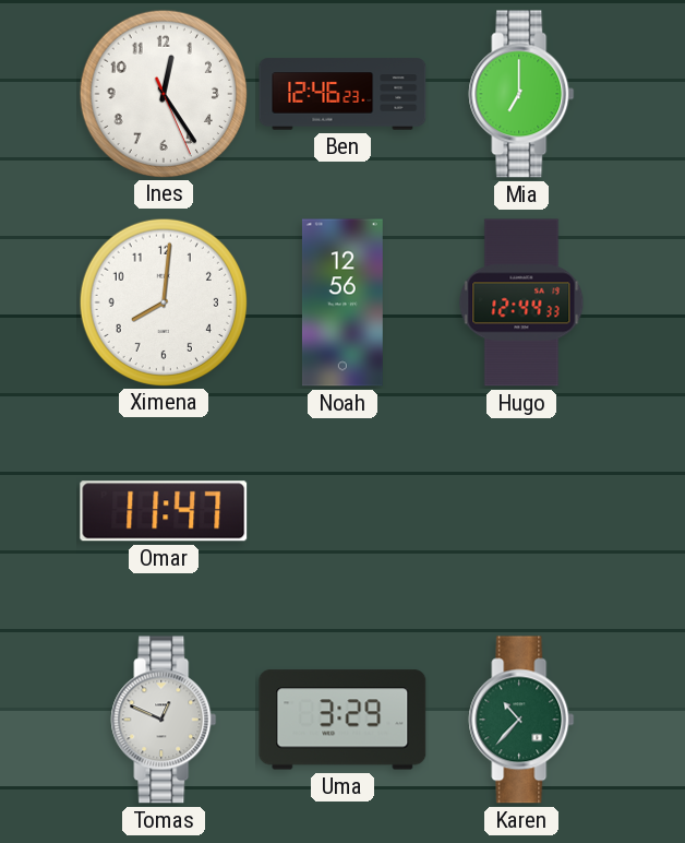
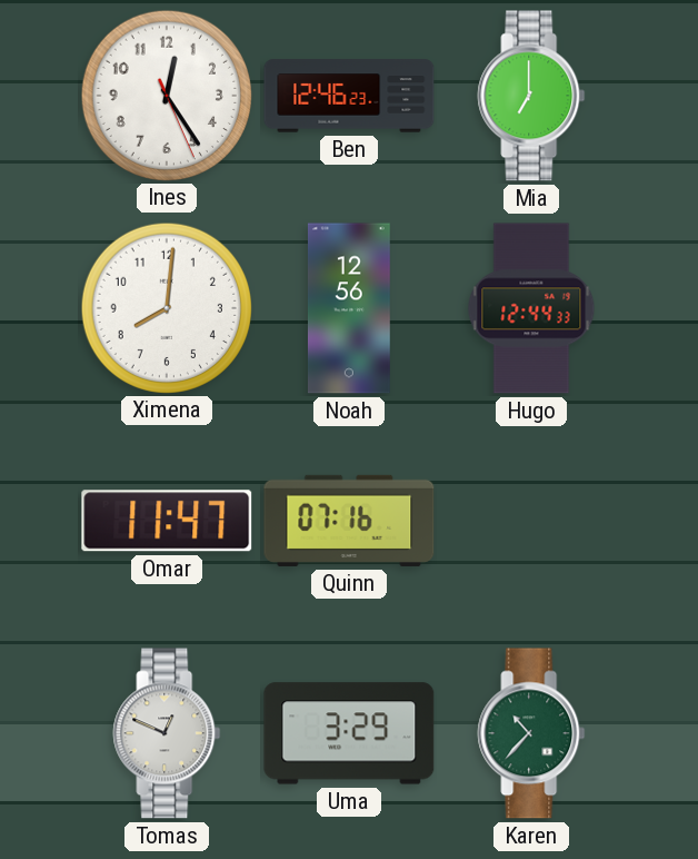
Quinn: none -> 07:16
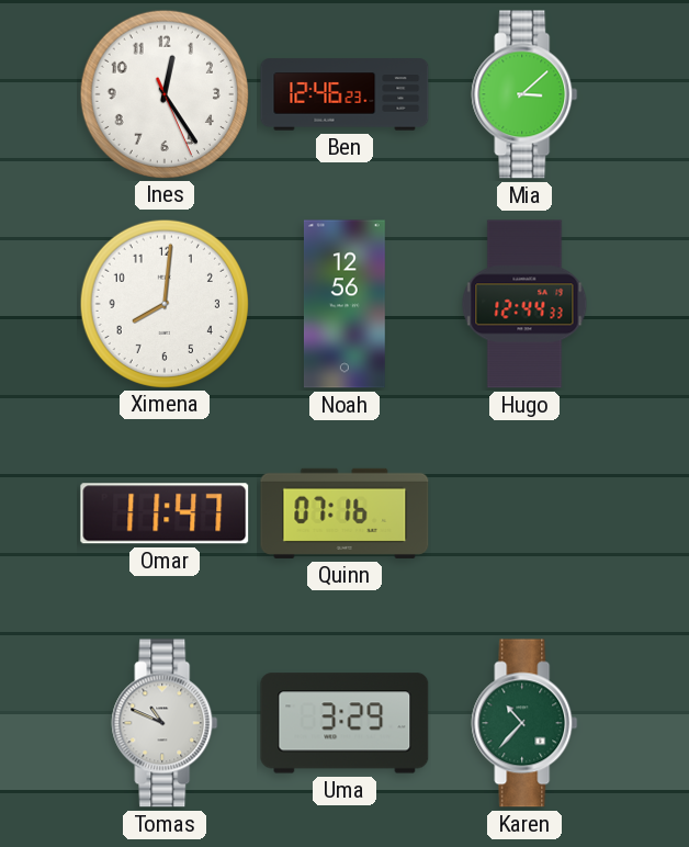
Mia: 7:00 -> 3:08
Tomas: 12:49 -> 10:49
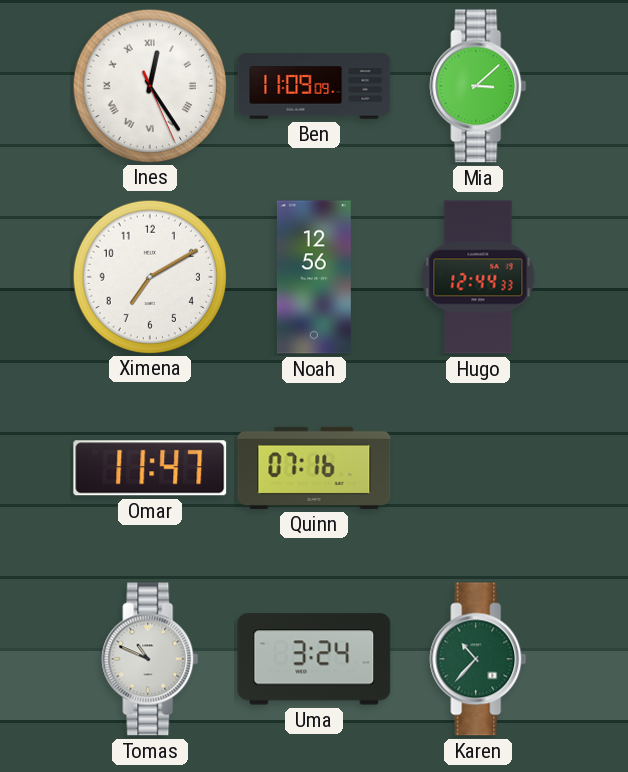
Ines numerals: Arabic -> Roman
Ben: 12:46 -> 11:09
Ximena: 8:01 -> 7:10
Uma: 3:29 -> 3:24
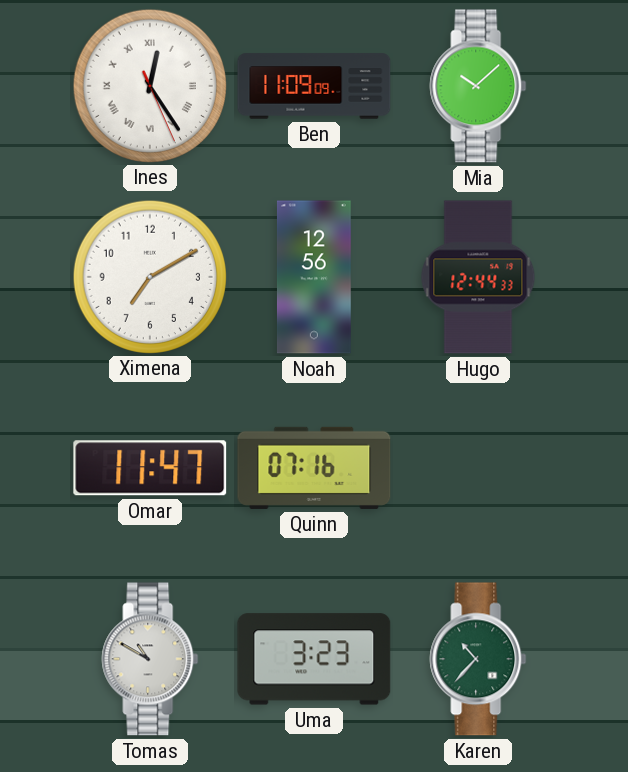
Mia: 3:08 -> 10:08
Tomas: 10:49 -> 10:50
Uma: 3:24 -> 3:23
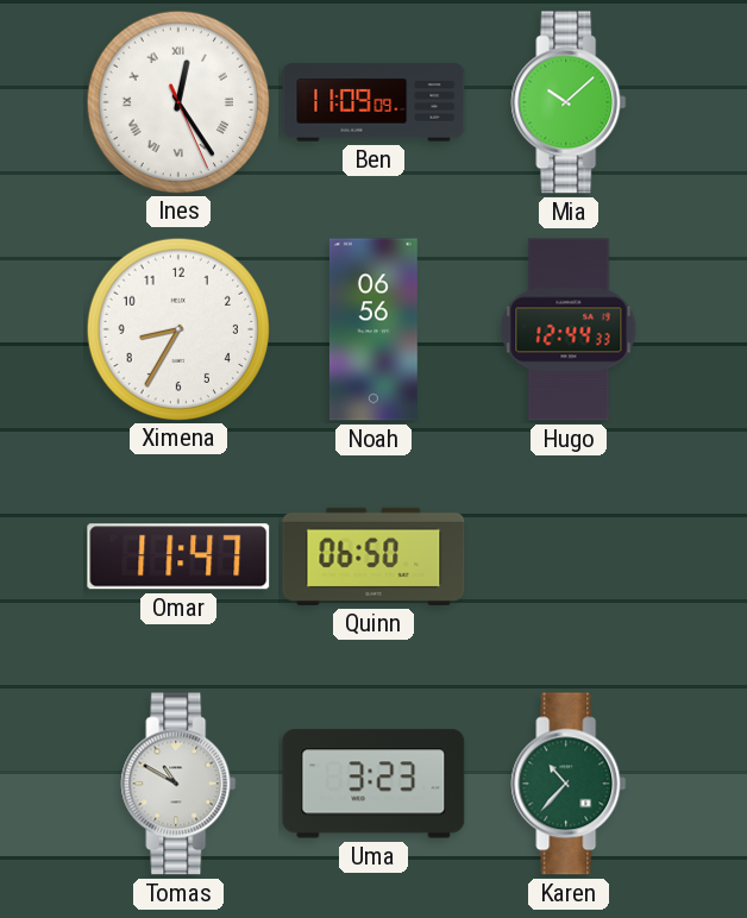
Ximena: 7:10 -> 8:35
Noah: 12:56 -> 06:56
Quinn: 07:16 -> 06:50
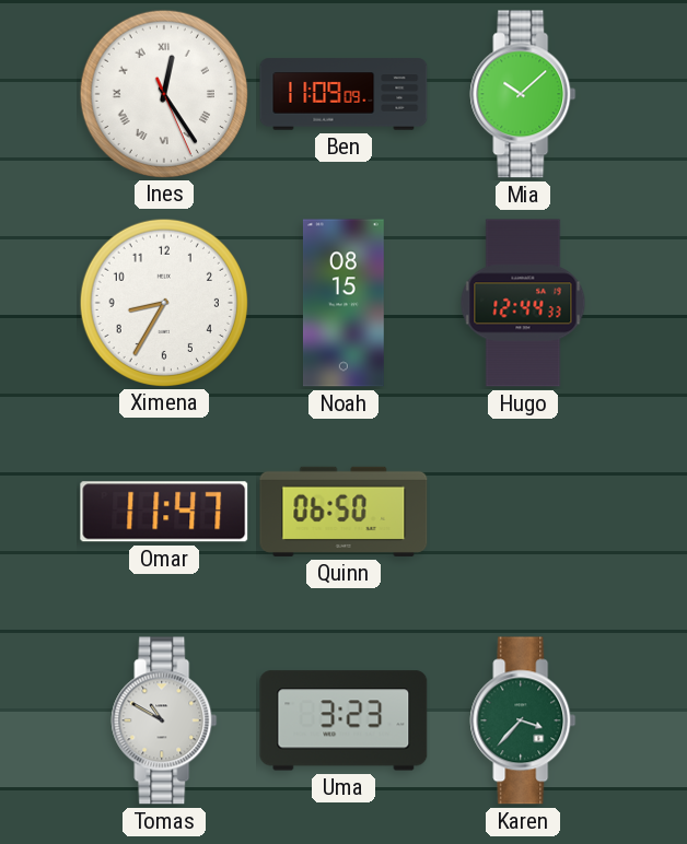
Noah: 06:56 -> 08:15
Karen: 10:37 -> 3:37
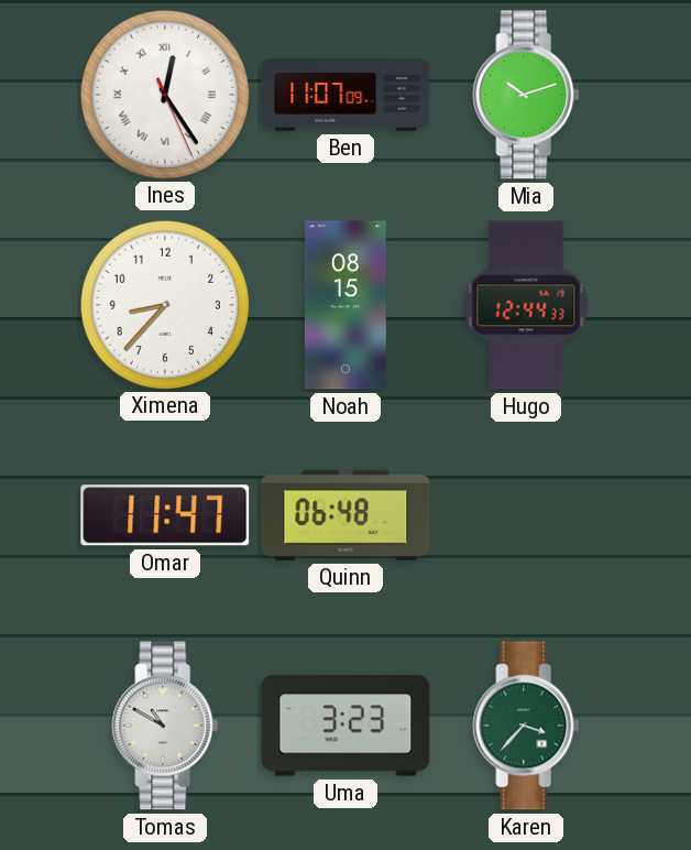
Ben: 11:09 -> 11:07
Mia: 10:08 -> 10:12
Ximena: 8:35 -> 8:37
Quinn: 06:50 -> 06:48
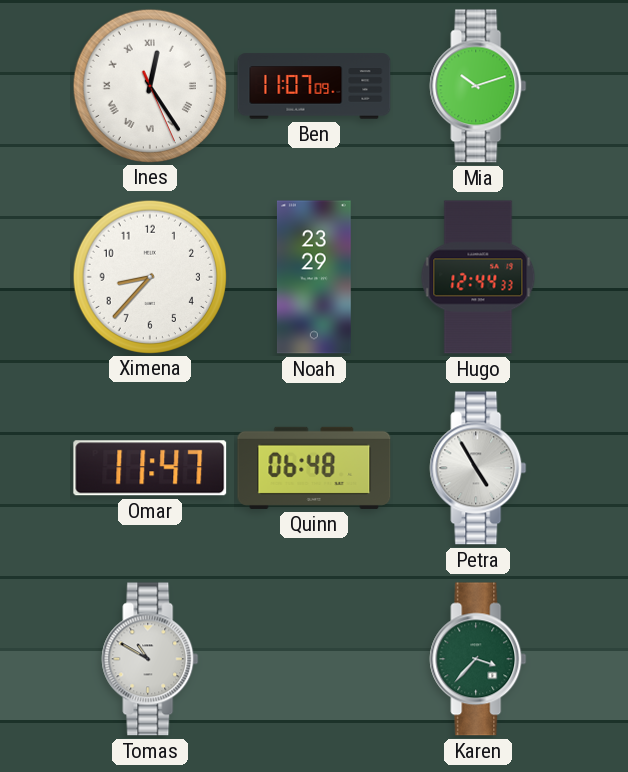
Noah: 08:15 -> 23:29
Petra: none -> 4:55
Uma: 3:23 -> none
